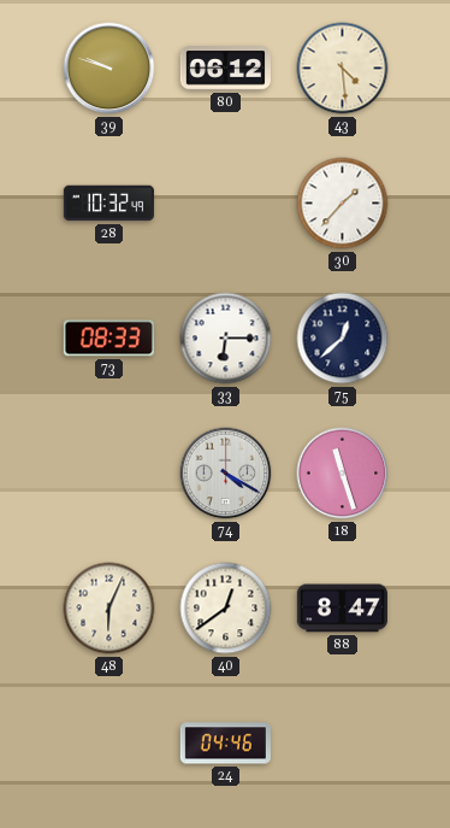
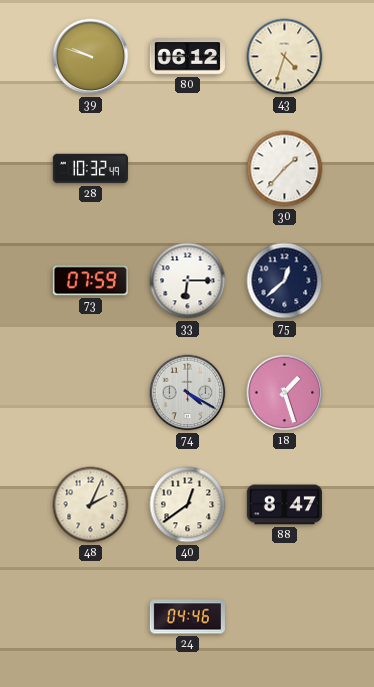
43: 4:29 -> 4:33
73: 08:33 -> 07:59
18: 11:27 -> 1:27
48: 6:04 -> 2:04
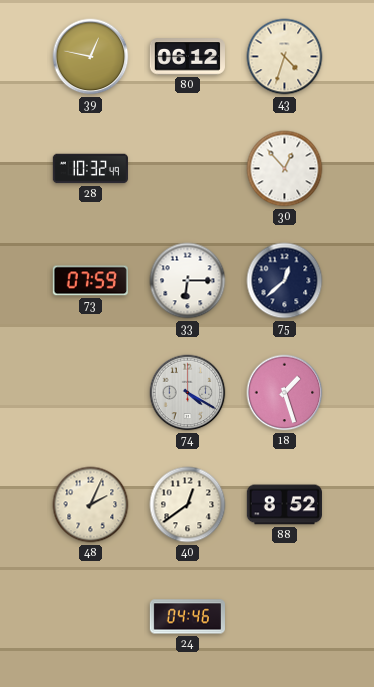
39: 9:48 -> 12:47
30: 1:37 -> 12:53
88: 8:47 -> 8:52
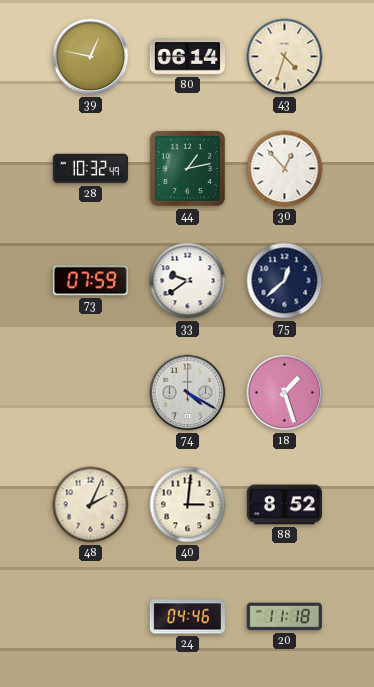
80: 06:12 -> 06:14
44: none -> 1:13
33: 6:15 -> 9:39
40: 12:39 -> 3:01
20: none -> 11:18
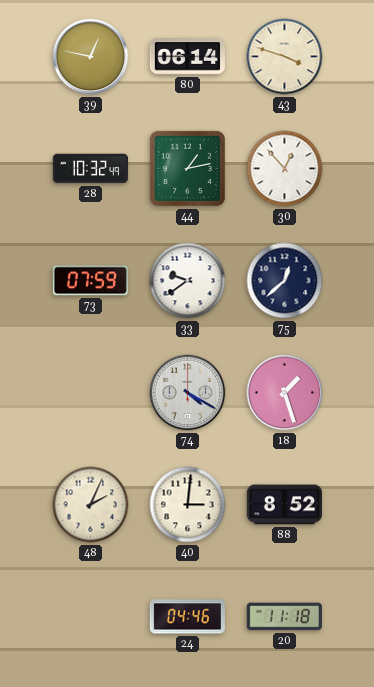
43: 4:33 -> 3:48
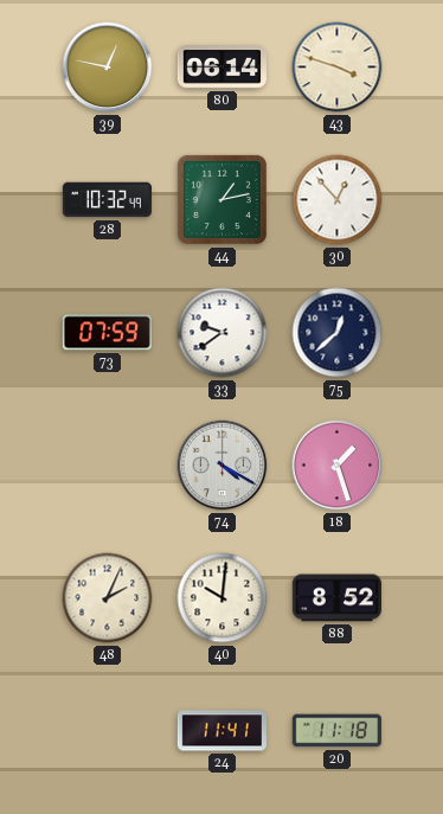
40: 3:01 -> 10:01
24: 04:46 -> 11:41
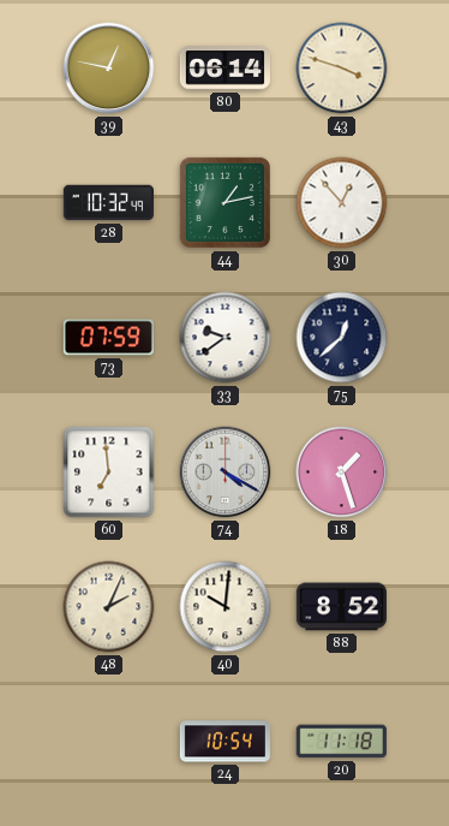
60: none -> 6:59
24: 11:41 -> 10:54
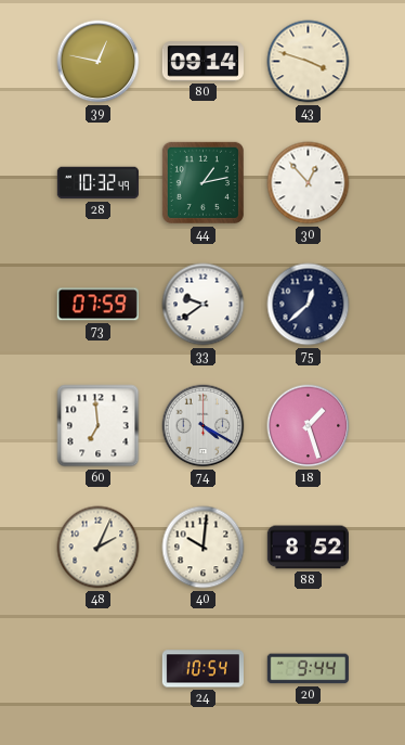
80: 06:14 -> 09:14
20: 11:18 -> 9:44
